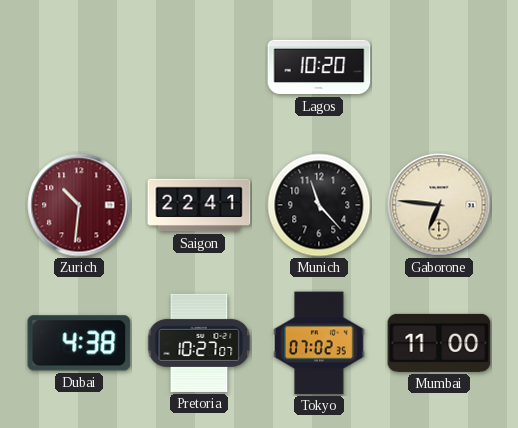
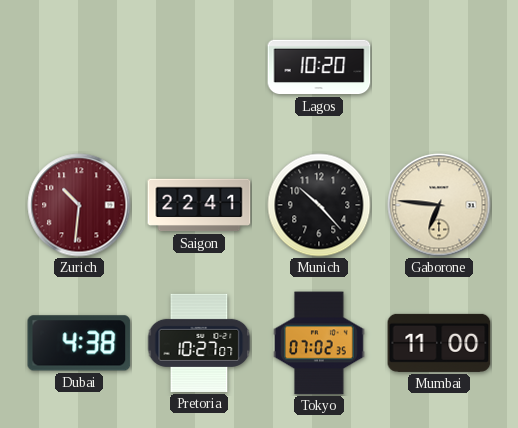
Munich: 11:23 -> 10:23
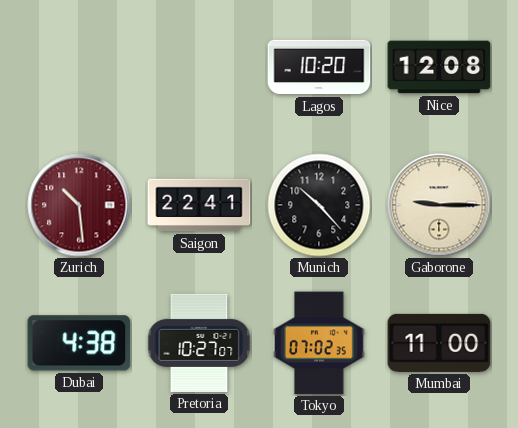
Nice: none -> 12:08
Zurich: 10:31 -> 10:29
Gaborone: 6:46 -> 9:15
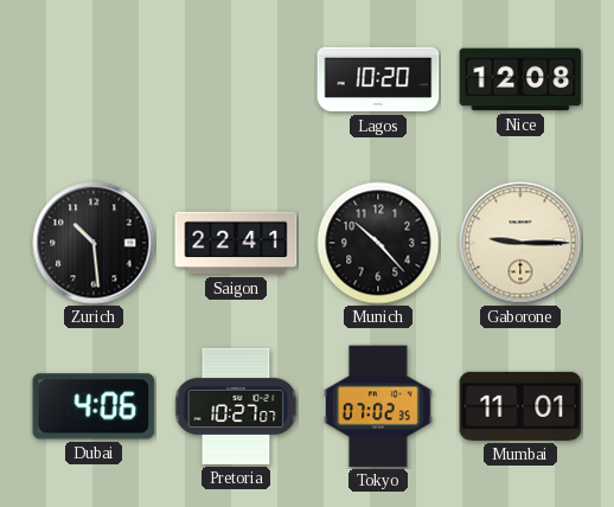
Zurich dial: burgundy -> black
Dubai: 4:38 -> 4:06
Mumbai: 11:00 -> 11:01
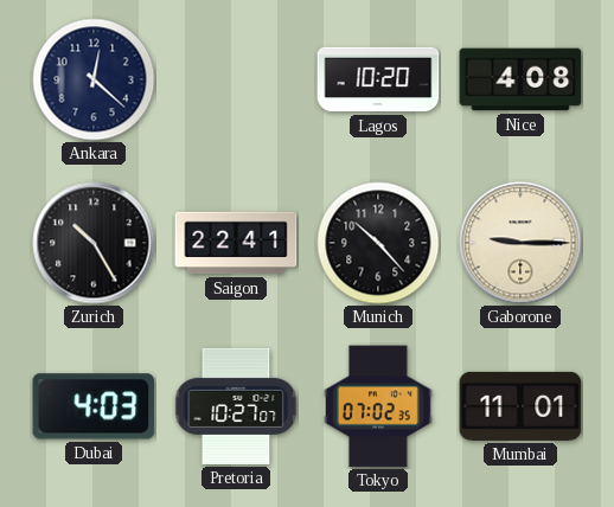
Ankara: none -> 12:22
Nice: 12:08 -> 4:08
Zurich: 10:29 -> 10:25
Dubai: 4:06 -> 4:03
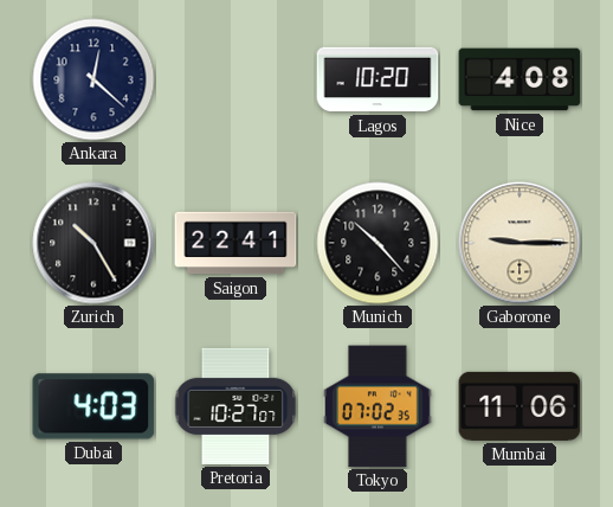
Mumbai: 11:01 -> 11:06
